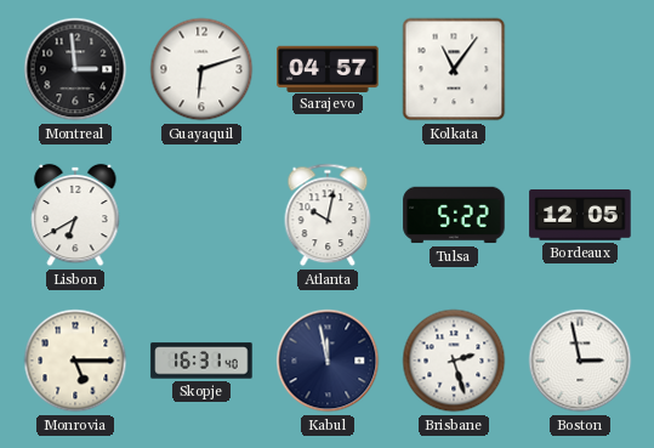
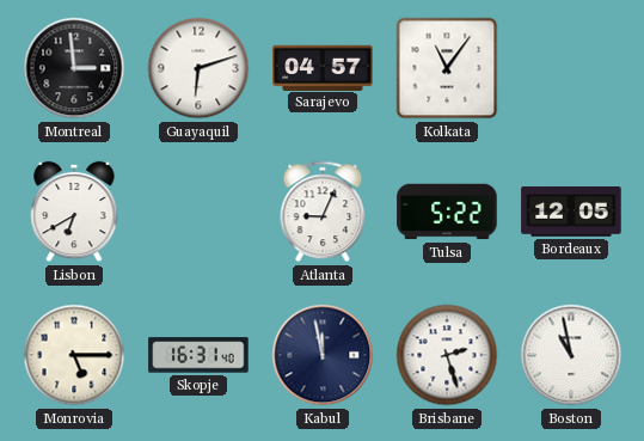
Atlanta: 10:02 -> 9:04
Boston: 2:58 -> 10:58
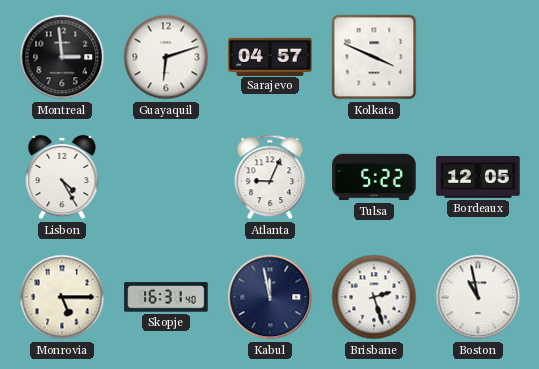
Kolkata: 11:06 -> 3:49
Lisbon: 6:40 -> 4:25
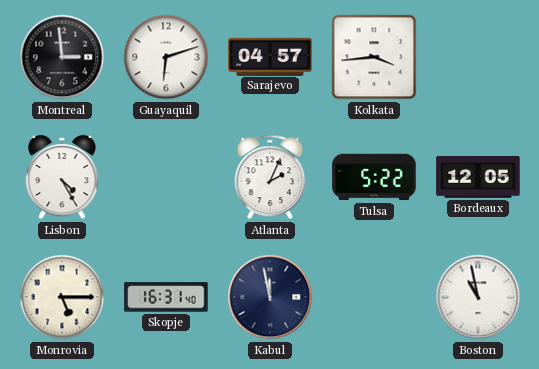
Kolkata: 3:49 -> 3:44
Atlanta: 9:04 -> 2:04
Brisbane: 2:27 -> none
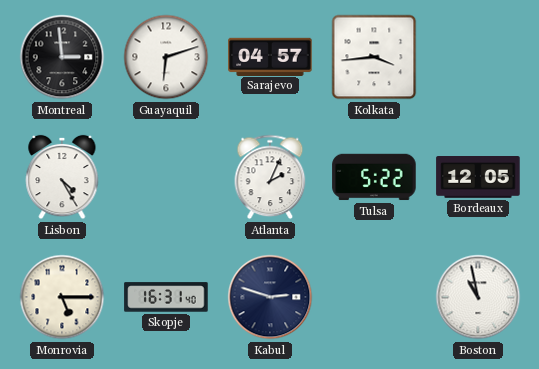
Kabul: 11:58 -> 2:48
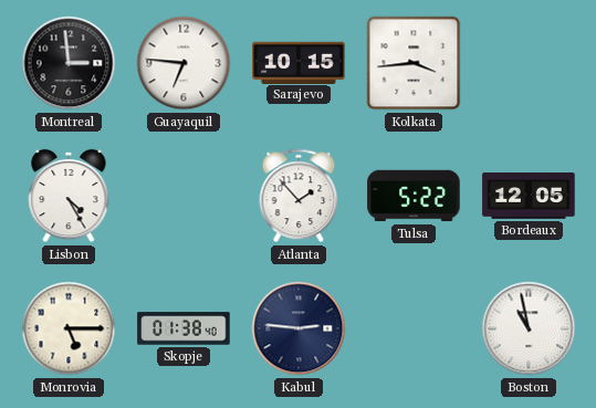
Guayaquil: 6:12 -> 6:46
Sarajevo: 04:57 -> 10:15
Atlanta: 2:04 -> 1:53
Skopje: 16:31 -> 01:38
Kabul: 2:48 -> 2:46
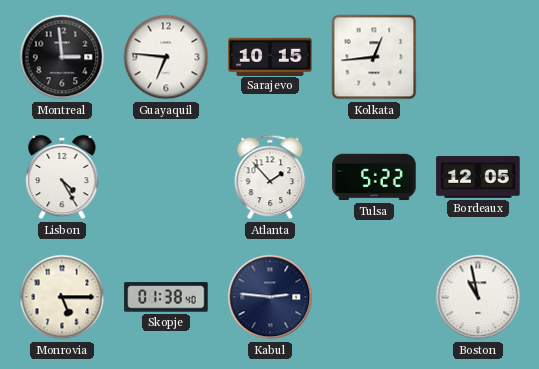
Kolkata: 3:44 -> 12:44
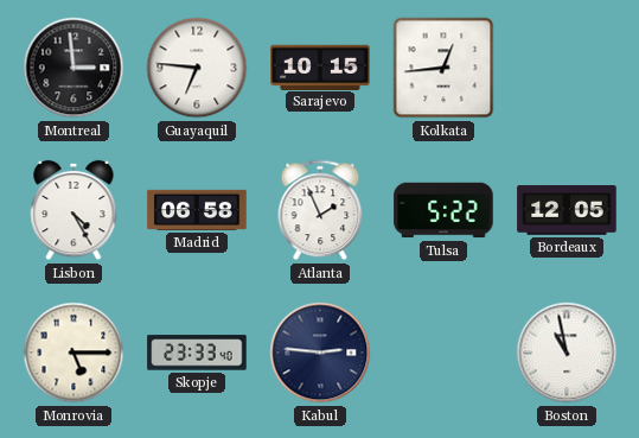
Madrid: none -> 06:58
Atlanta: 1:53 -> 1:56
Skopje: 01:38 -> 23:33
